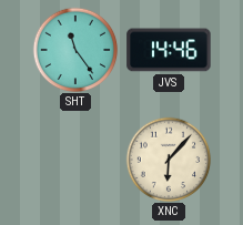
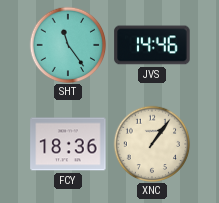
FCY: none -> 18:36
XNC: 6:07 -> 1:06
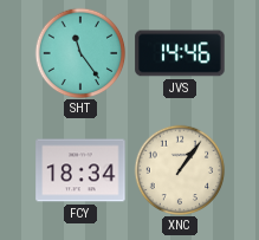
FCY: 18:36 -> 18:34
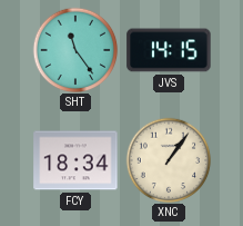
JVS: 14:46 -> 14:15
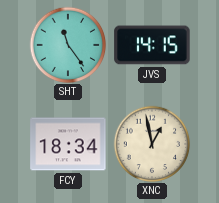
XNC: 1:06 -> 12:58
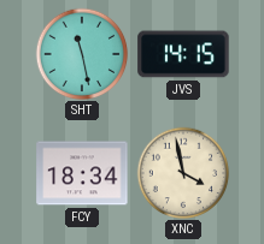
SHT: 11:24 -> 11:28
XNC: 12:58 -> 3:58
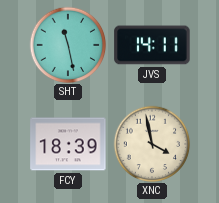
JVS: 14:15 -> 14:11
FCY: 18:34 -> 18:39
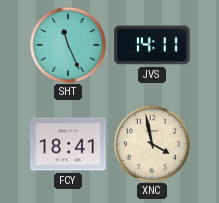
SHT: 11:28 -> 11:26
FCY: 18:39 -> 18:41
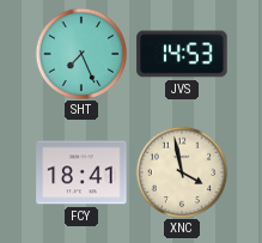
SHT: 11:26 -> 7:26
JVS: 14:11 -> 14:53
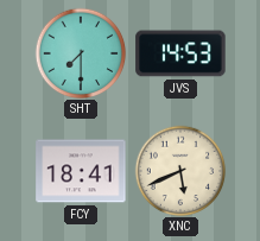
SHT: 7:26 -> 7:30
XNC: 3:58 -> 5:41
